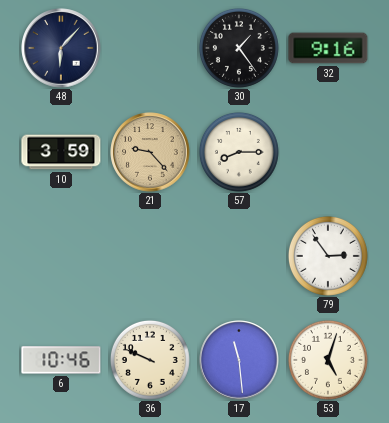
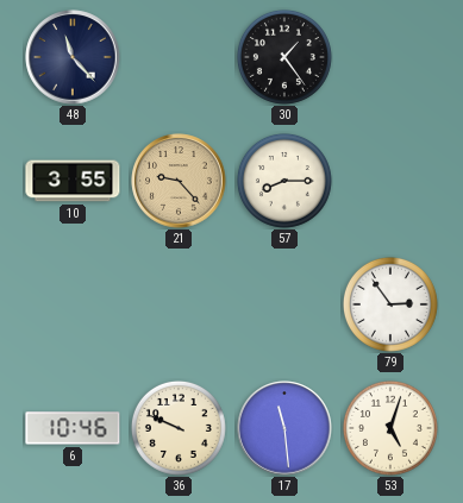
48: 6:07 -> 11:23
32: 9:16 -> none
10: 3:59 -> 3:55
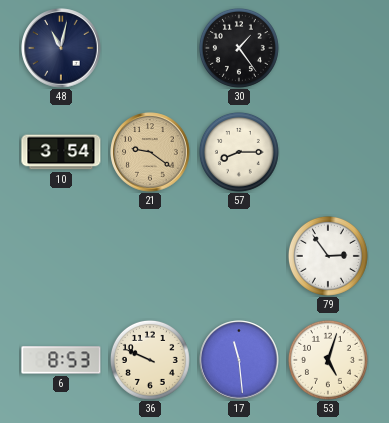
48: 11:23 -> 11:02
10: 3:55 -> 3:54
21: 9:23 -> 9:21
6: 10:46 -> 8:53
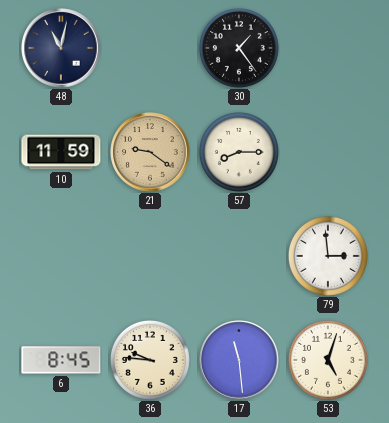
10: 3:54 -> 11:59
79: 2:54 -> 2:59
6: 8:53 -> 8:45
36: 9:49 -> 9:46
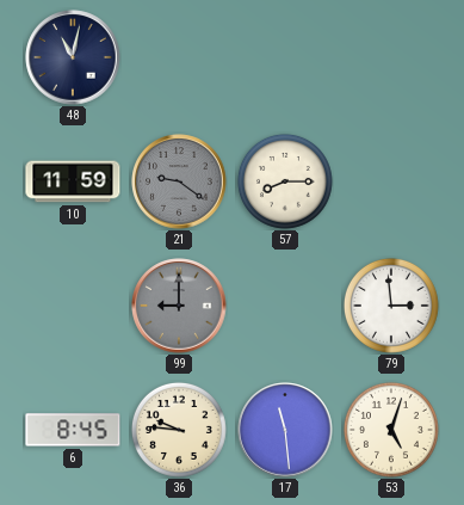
30: 1:24 -> none
21 dial: champagne -> grey
99: none -> 9:00
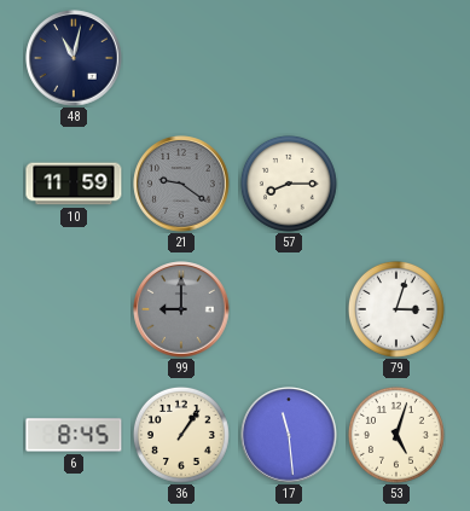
79: 2:59 -> 3:03
36: 9:46 -> 1:06
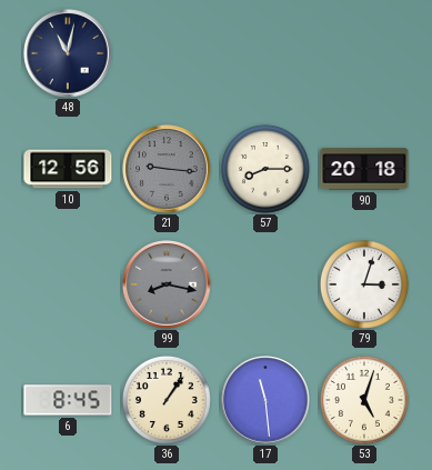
10: 11:59 -> 12:56
21: 9:21 -> 9:16
90: none -> 20:18
99: 9:00 -> 8:17
